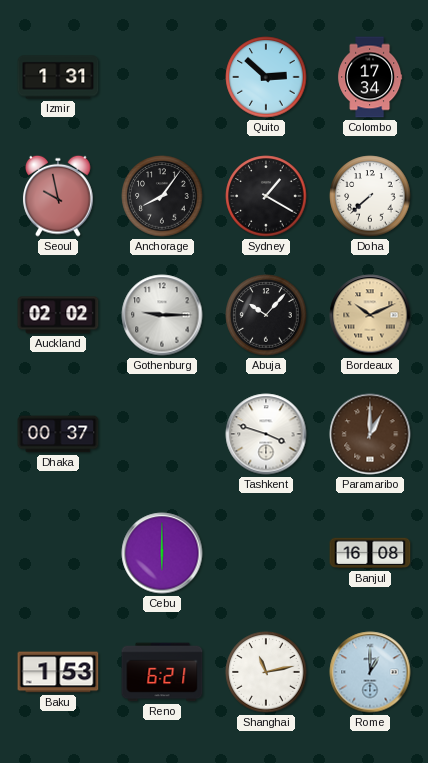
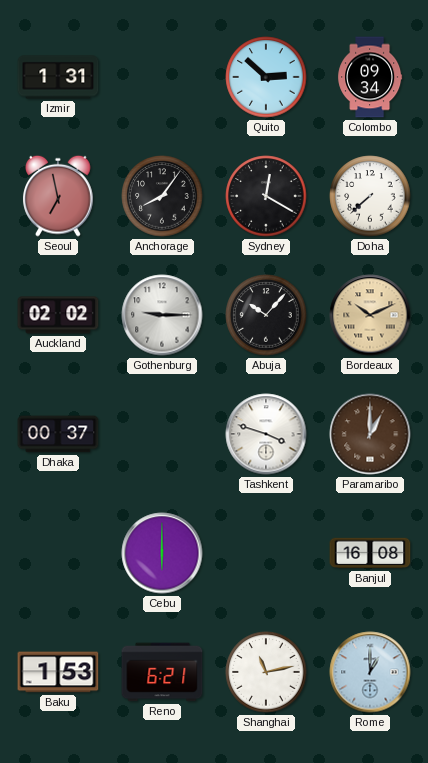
Colombo: 17:34 -> 09:34
Seoul: 9:58 -> 6:58
Sydney: 1:20 -> 12:20
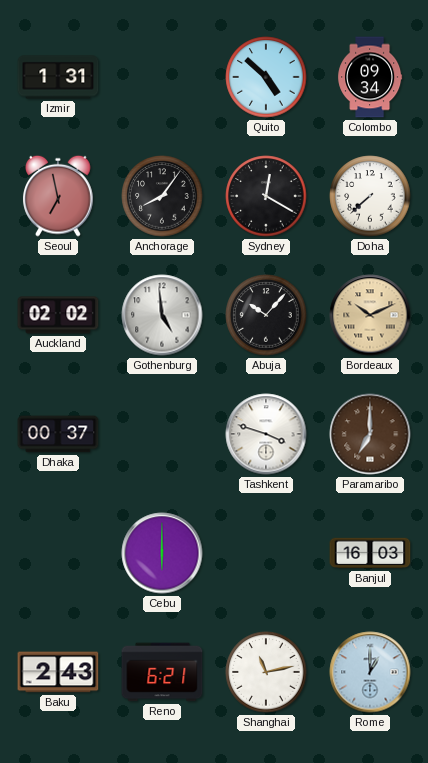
Quito: 2:52 -> 4:52
Gothenburg: 9:15 -> 4:59
Paramaribo: 1:00 -> 7:00
Banjul: 16:08 -> 16:03
Baku: 1:53 -> 2:43
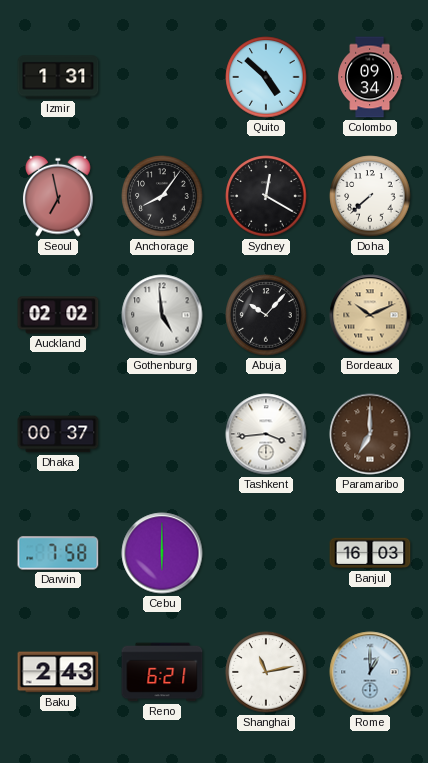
Tashkent: 3:48 -> 3:44
Darwin: none -> 7:58
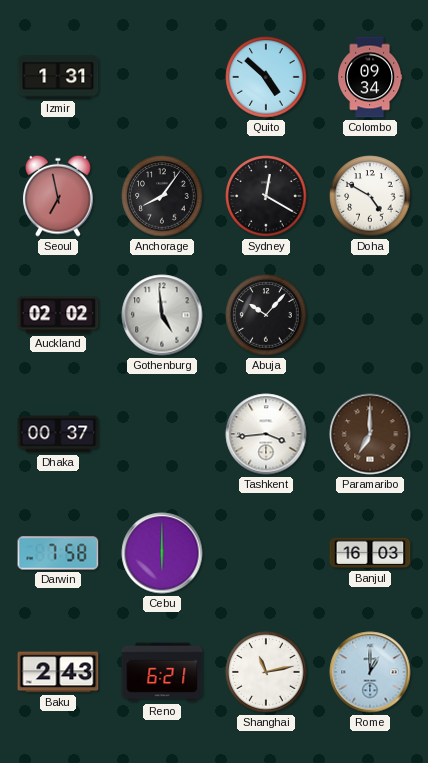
Doha: 7:38 -> 4:50
Bordeaux: 10:11 -> none
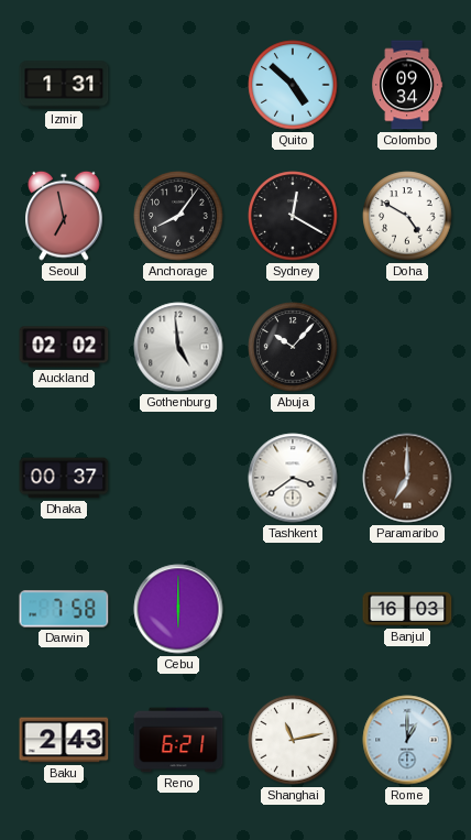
Tashkent: 3:44 -> 3:39
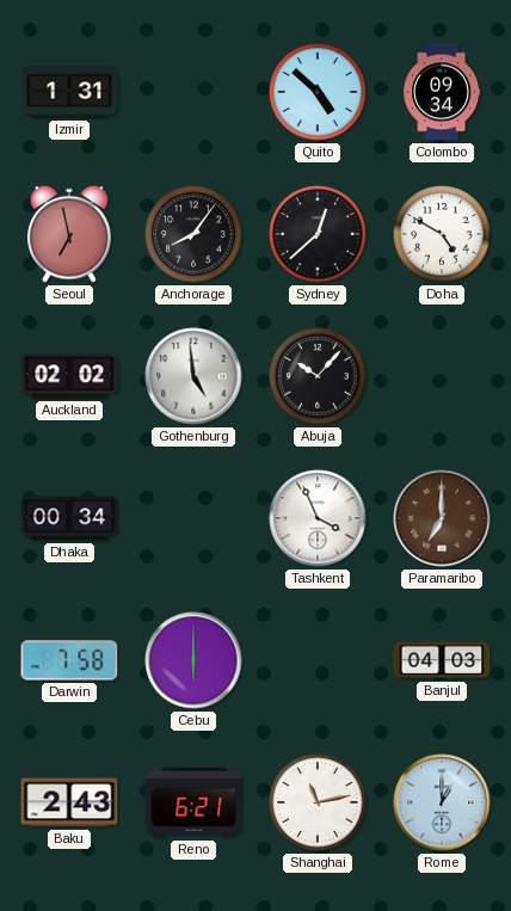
Sydney: 12:20 -> 12:38
Dhaka: 00:37 -> 00:34
Tashkent: 3:39 -> 3:56
Banjul: 16:03 -> 04:03
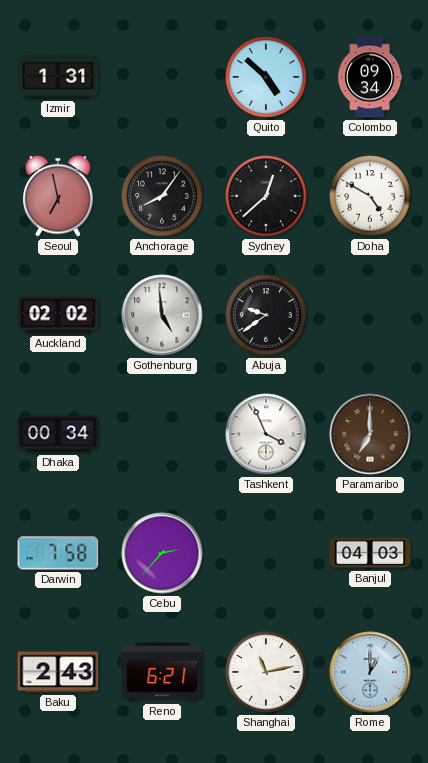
Abuja: 10:07 -> 9:39
Cebu: 6:00 -> 2:37
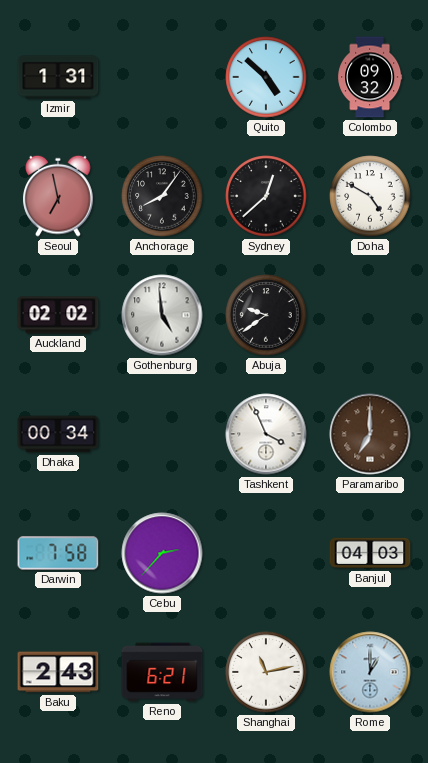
Colombo: 09:34 -> 09:32
